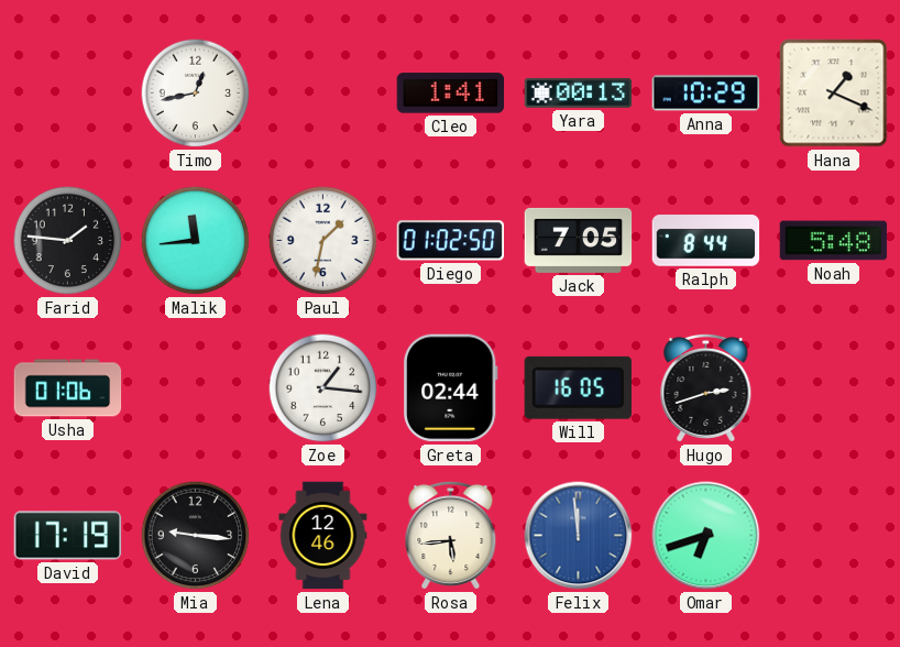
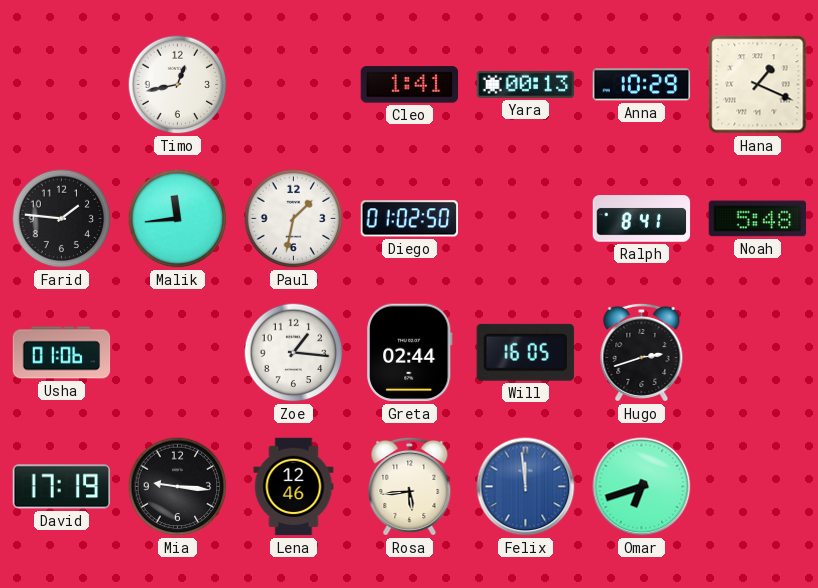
Jack: 7:05 -> none
Ralph: 8:44 -> 8:41
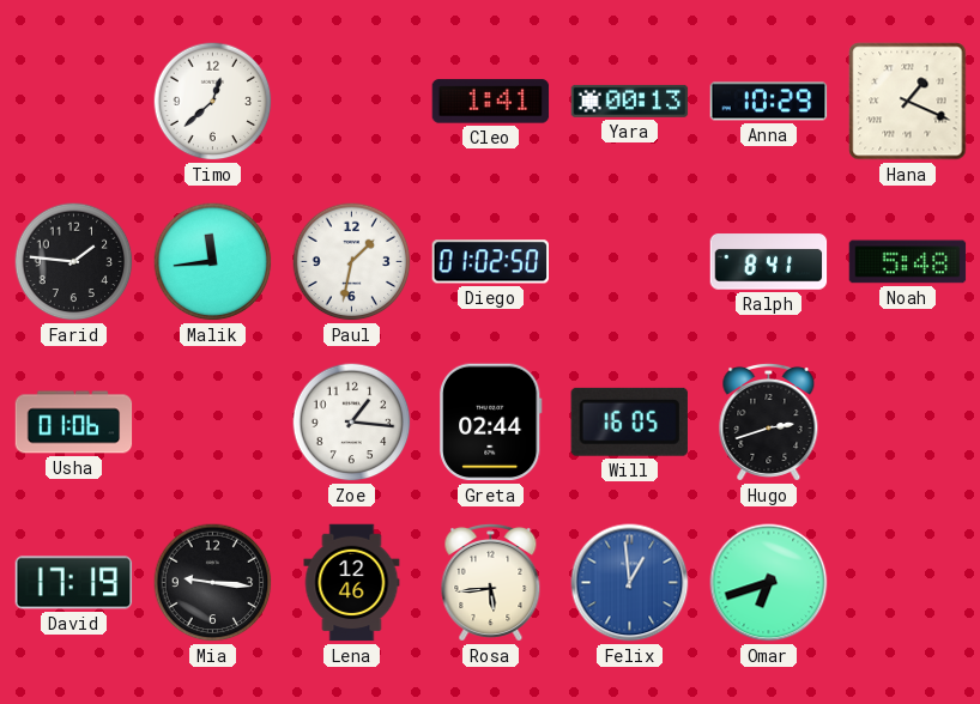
Timo: 12:43 -> 12:38
Felix: 11:59 -> 12:59
